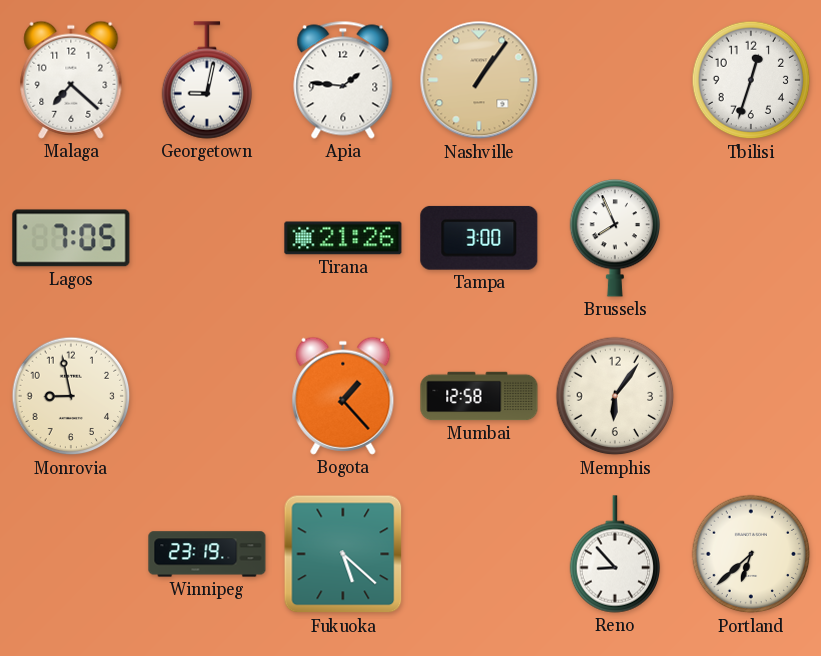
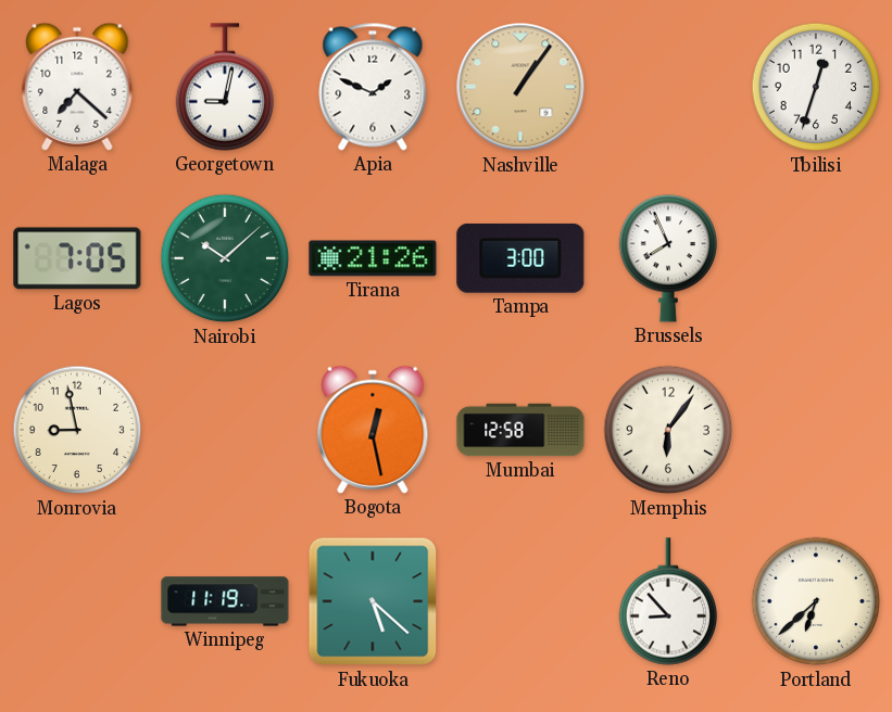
Apia: 1:46 -> 1:49
Nairobi: none -> 10:08
Bogota: 1:23 -> 12:28
Winnipeg: 23:19 -> 11:19
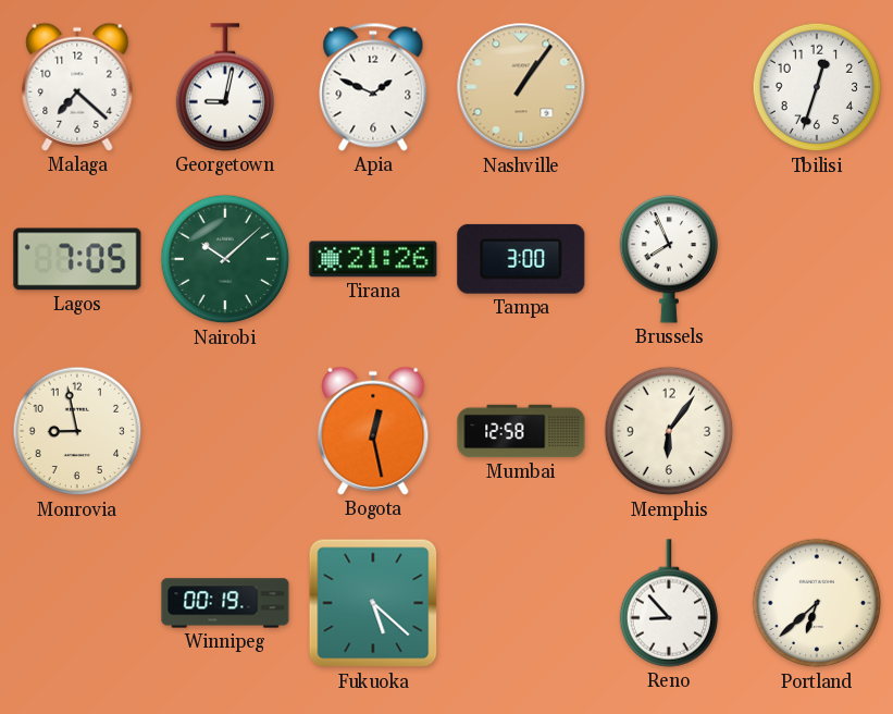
Winnipeg: 11:19 -> 00:19
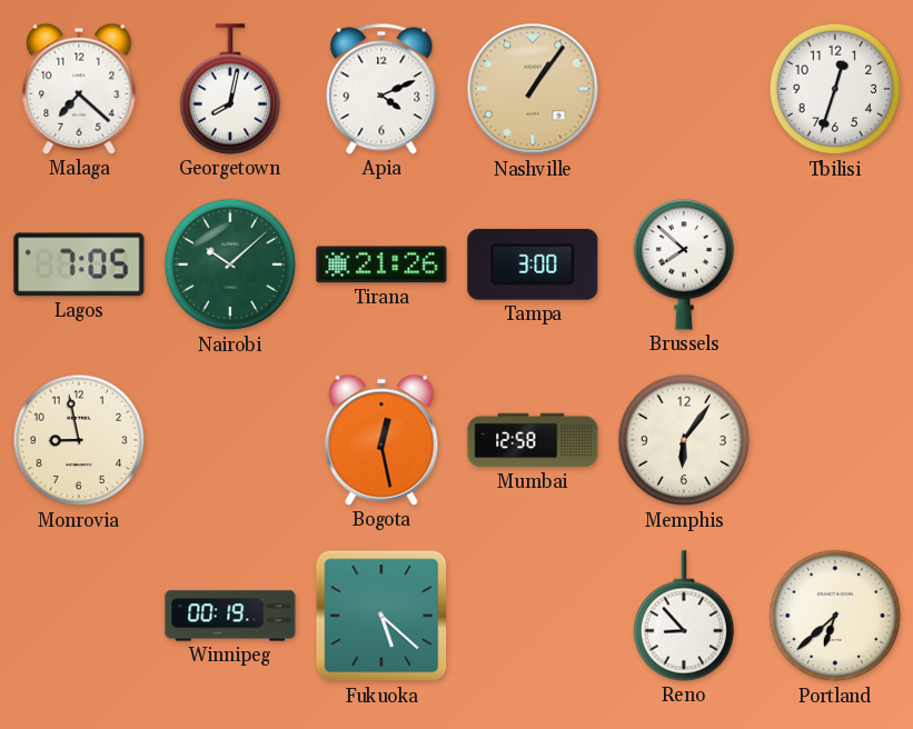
Georgetown: 9:02 -> 8:02
Apia: 1:49 -> 4:11
Brussels: 7:56 -> 7:52
